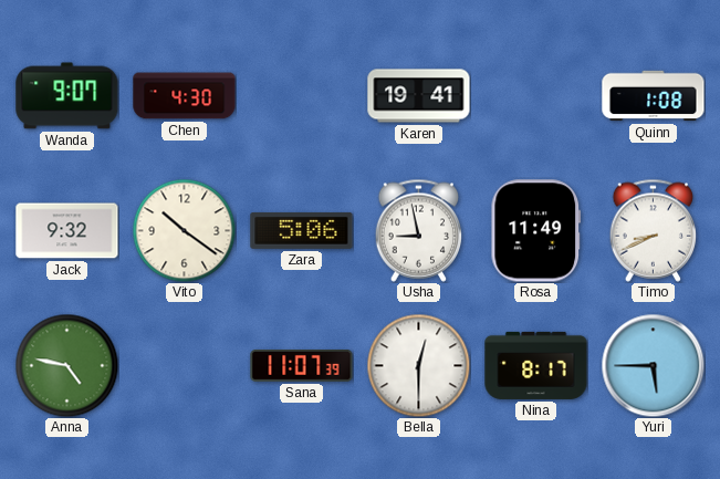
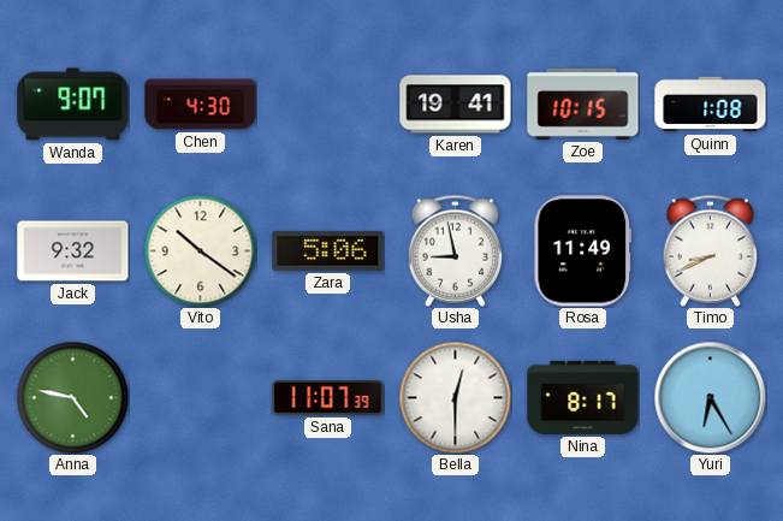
Zoe: none -> 10:15
Yuri: 5:45 -> 6:25
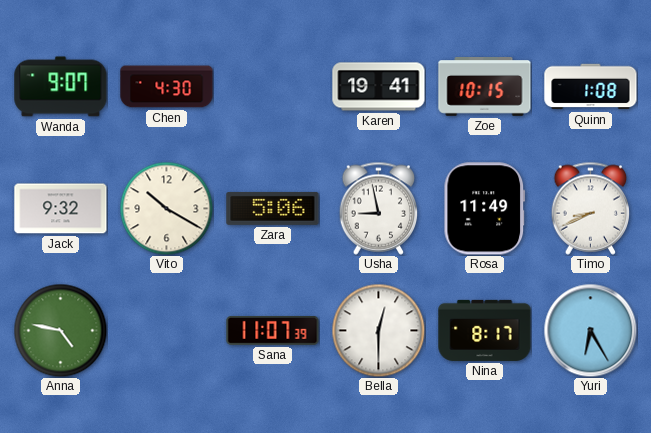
Vito: 10:21 -> 10:20
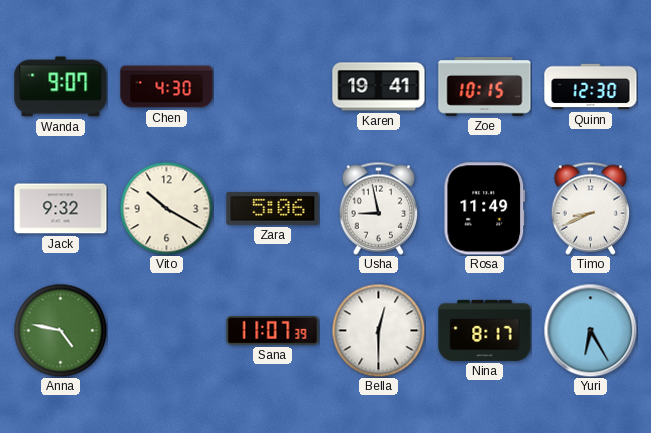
Quinn: 1:08 -> 12:30
